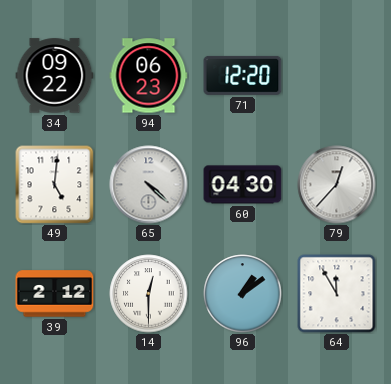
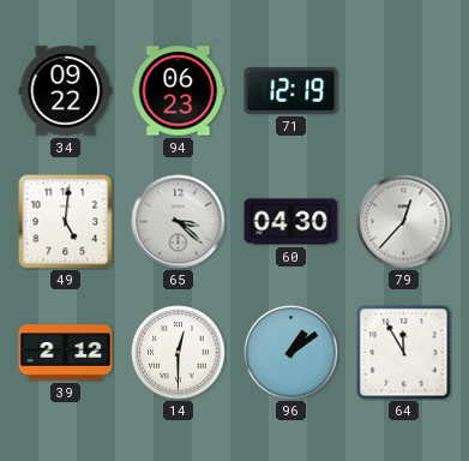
71: 12:20 -> 12:19
65: 4:22 -> 3:22
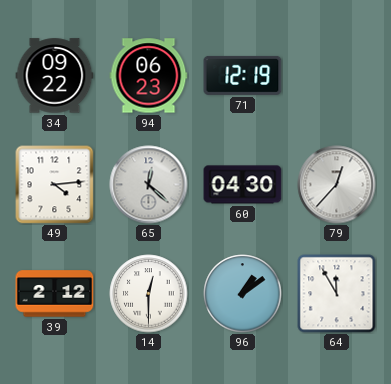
49: 5:01 -> 4:14
65: 3:22 -> 12:22
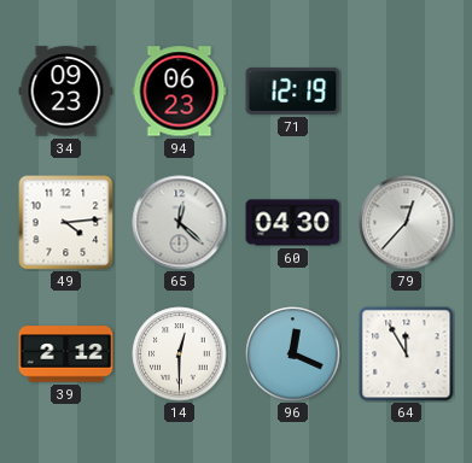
34: 09:22 -> 09:23
96: 1:09 -> 12:19
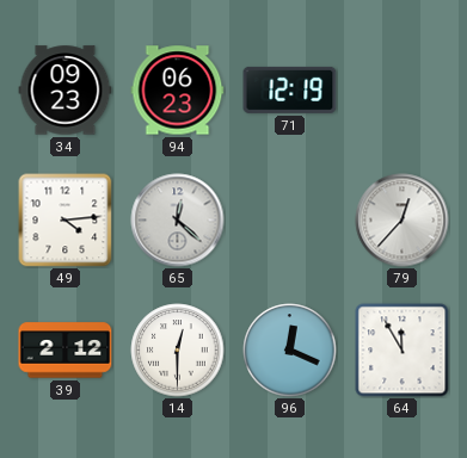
60: 04:30 -> none
